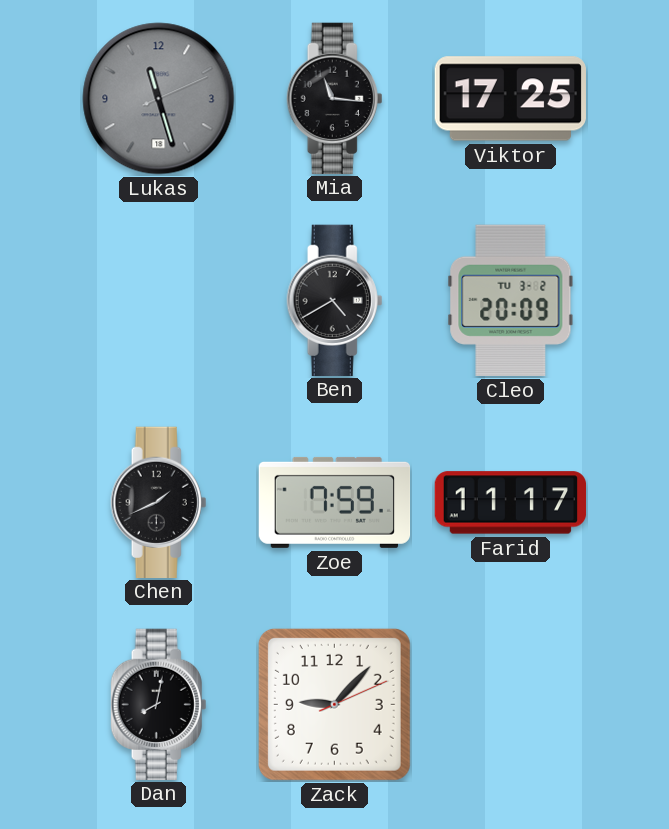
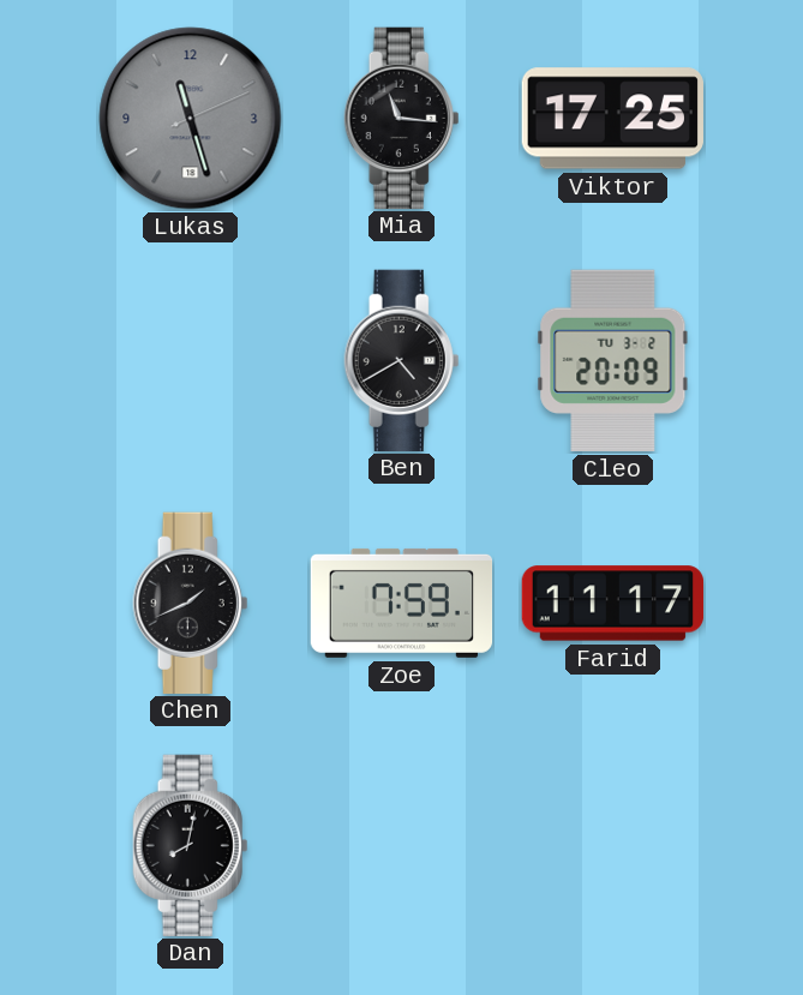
Zack: 9:07 -> none
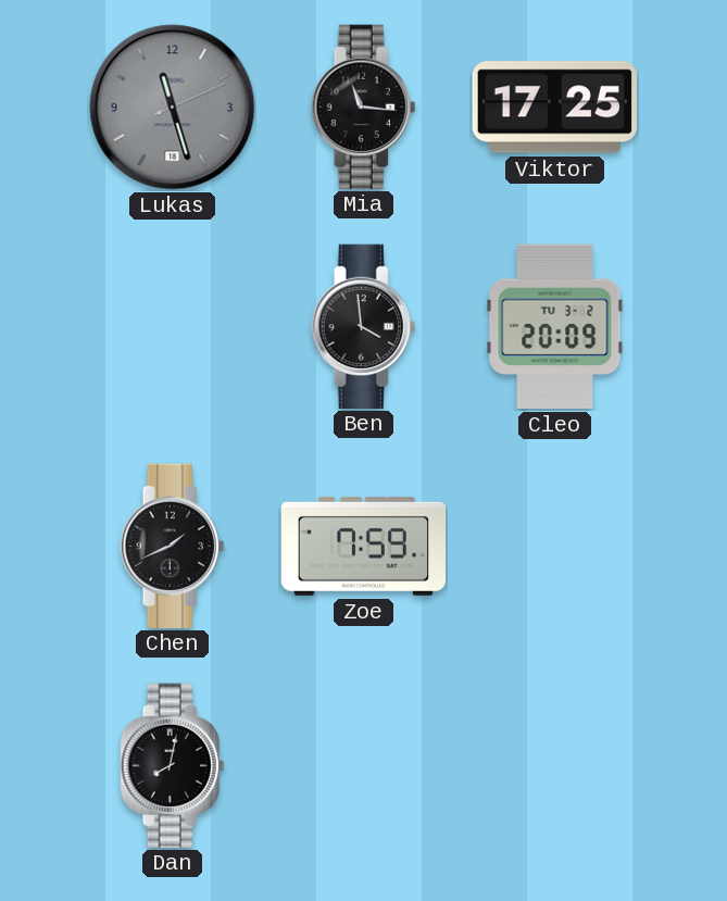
Ben: 4:40 -> 3:59
Farid: 11:17 -> none
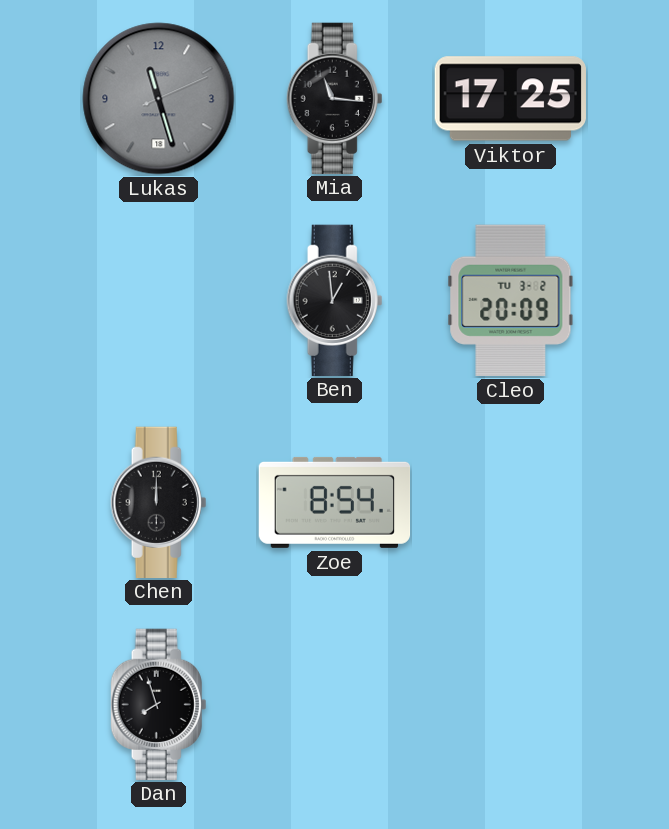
Ben: 3:59 -> 12:59
Chen: 1:41 -> 12:00
Zoe: 7:59 -> 8:54
Dan: 8:02 -> 7:57
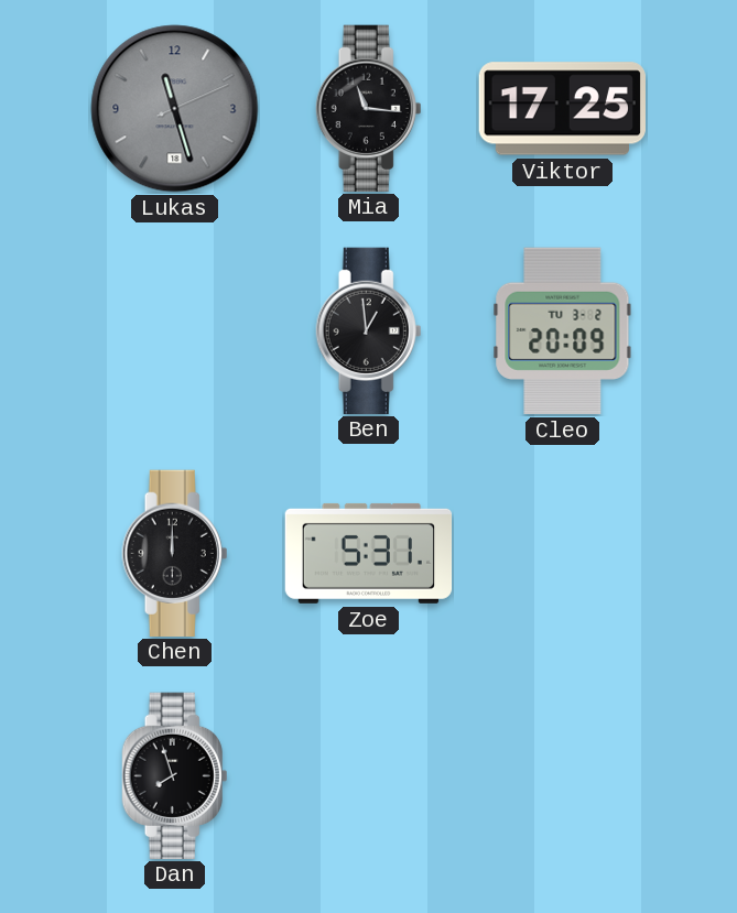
Zoe: 8:54 -> 5:31
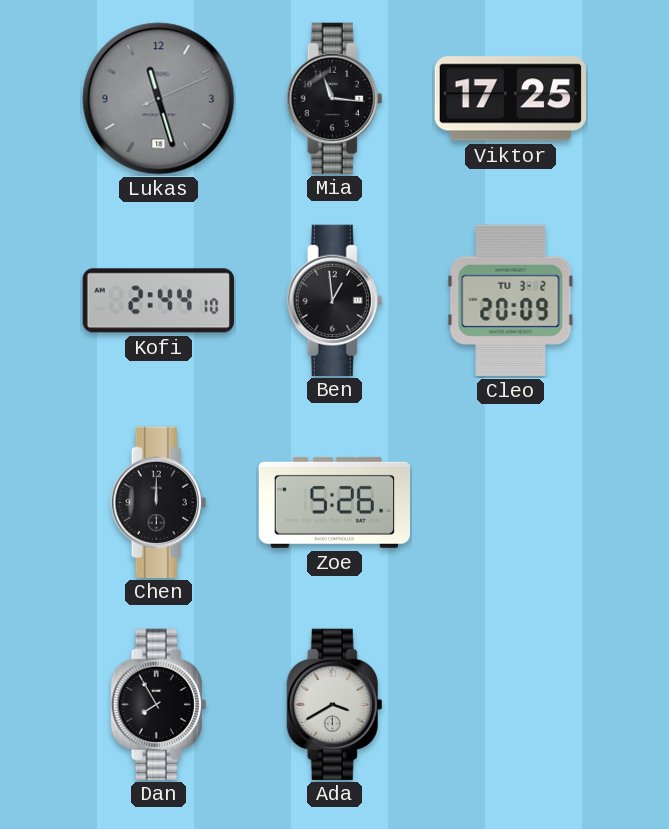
Kofi: none -> 2:44
Zoe: 5:31 -> 5:26
Dan: 7:57 -> 7:55
Ada: none -> 3:40
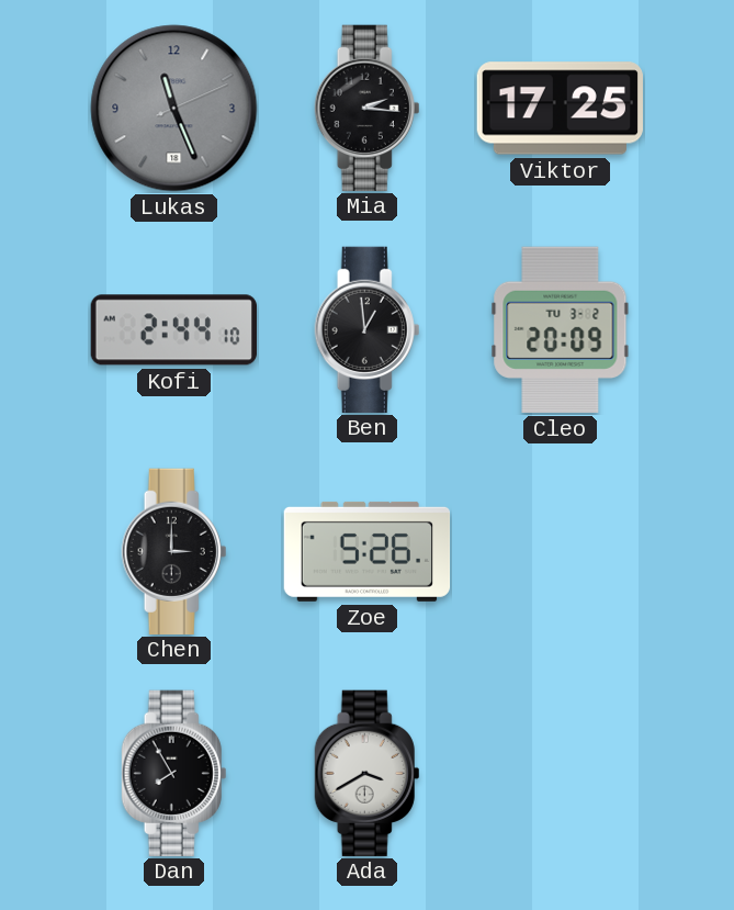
Lukas: 11:27 -> 11:26
Mia: 11:16 -> 2:16
Chen: 12:00 -> 3:00
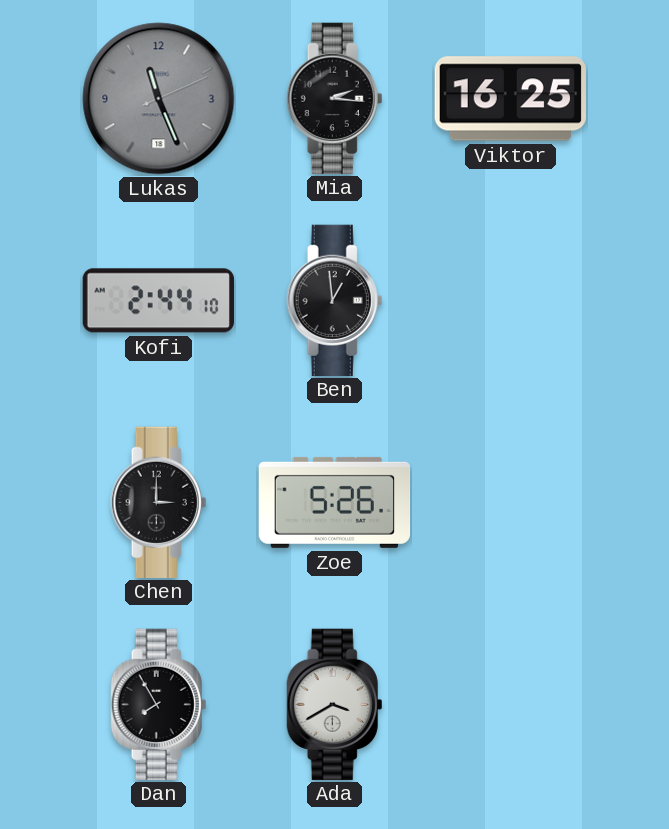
Viktor: 17:25 -> 16:25
Cleo: 20:09 -> none
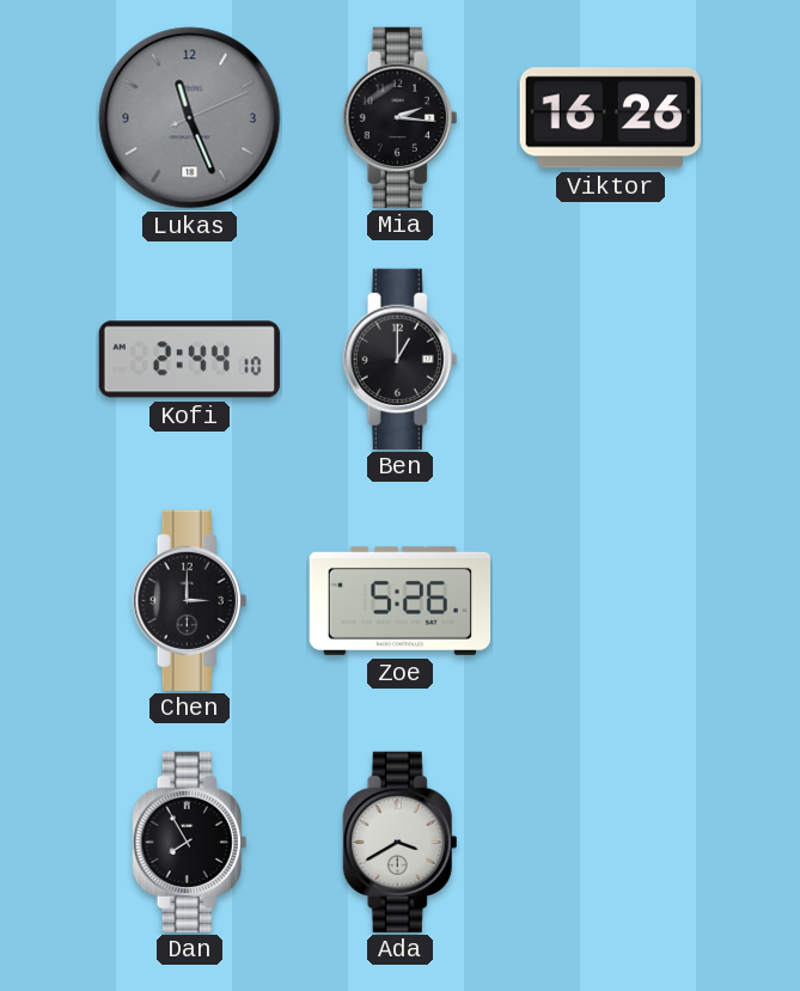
Viktor: 16:25 -> 16:26
Ben: 12:59 -> 1:00
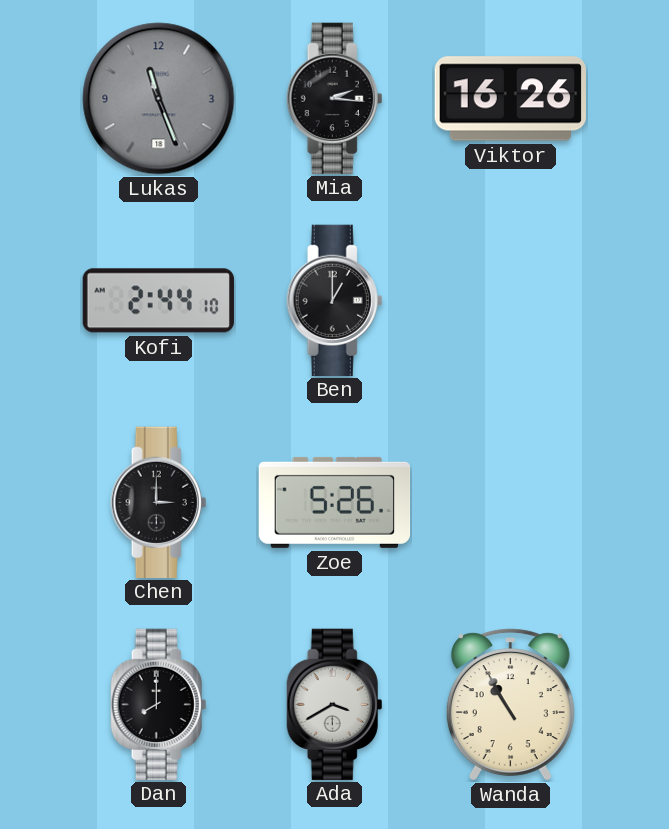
Lukas: 11:26:11 -> 11:26:26
Dan: 7:55 -> 8:00
Wanda: none -> 10:55
